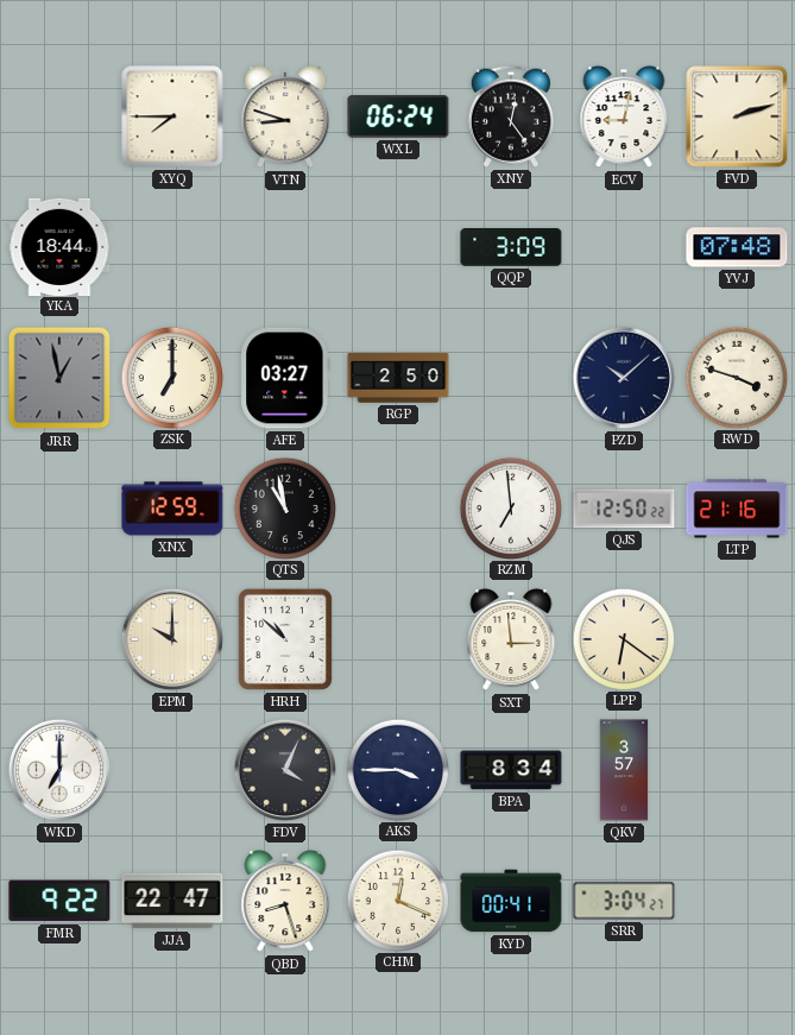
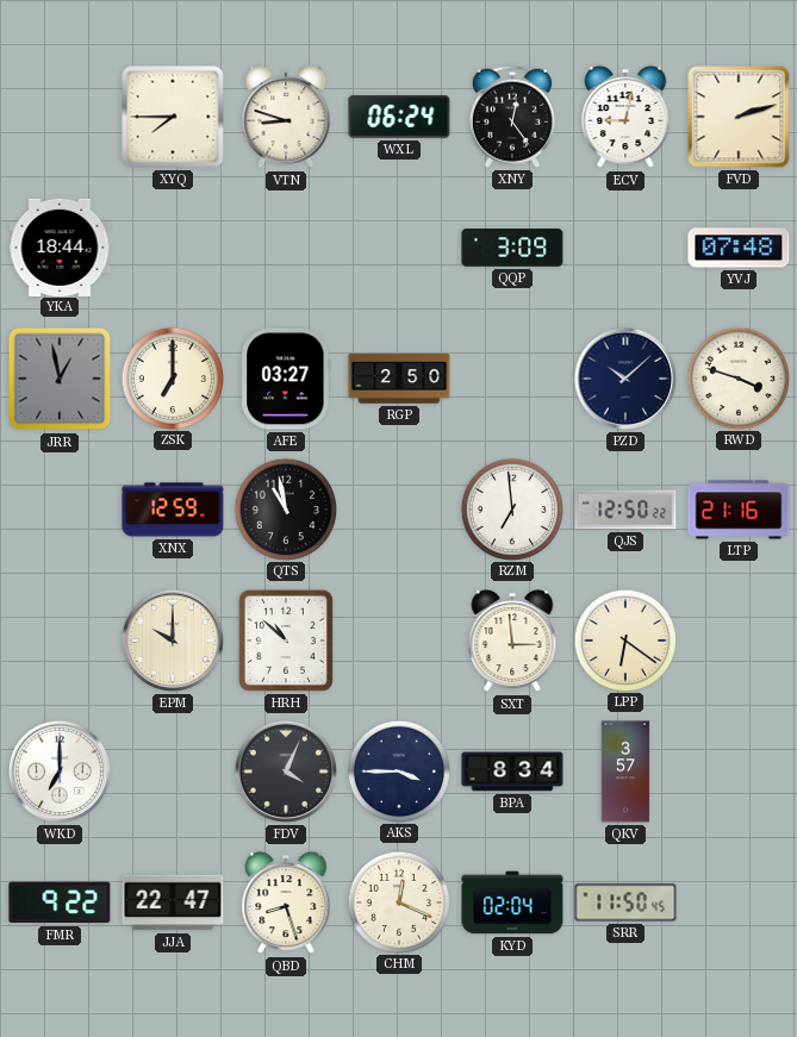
KYD: 00:41 -> 02:04
SRR: 3:04 -> 11:50
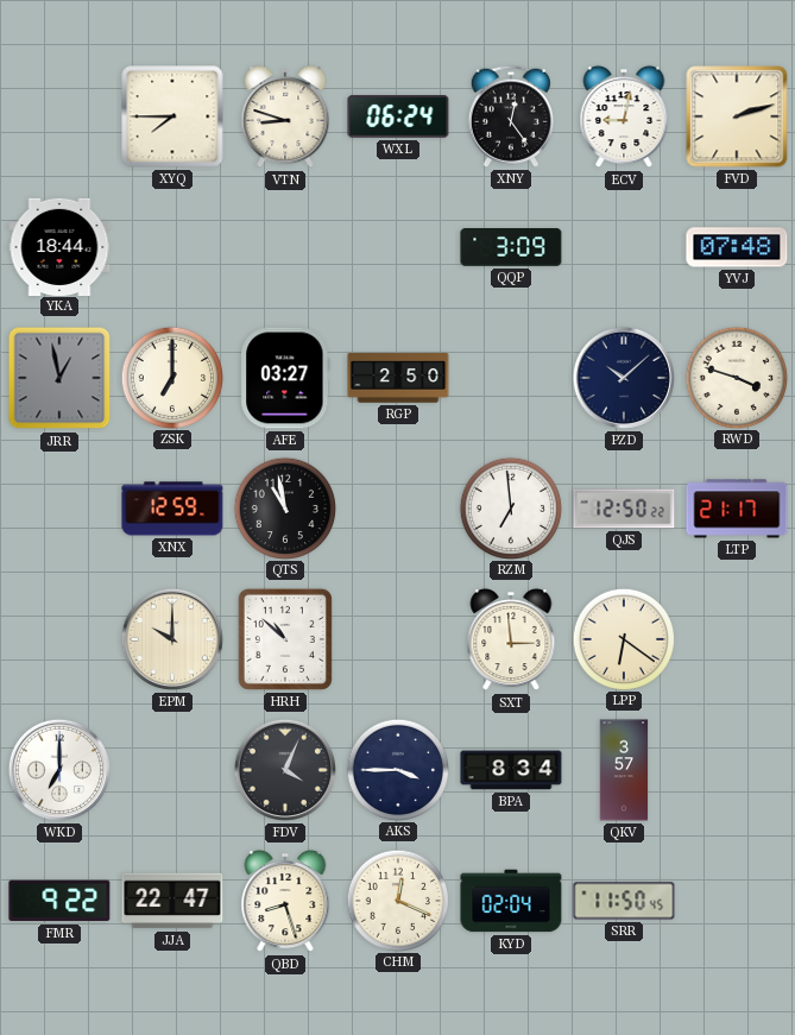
LTP: 21:16 -> 21:17
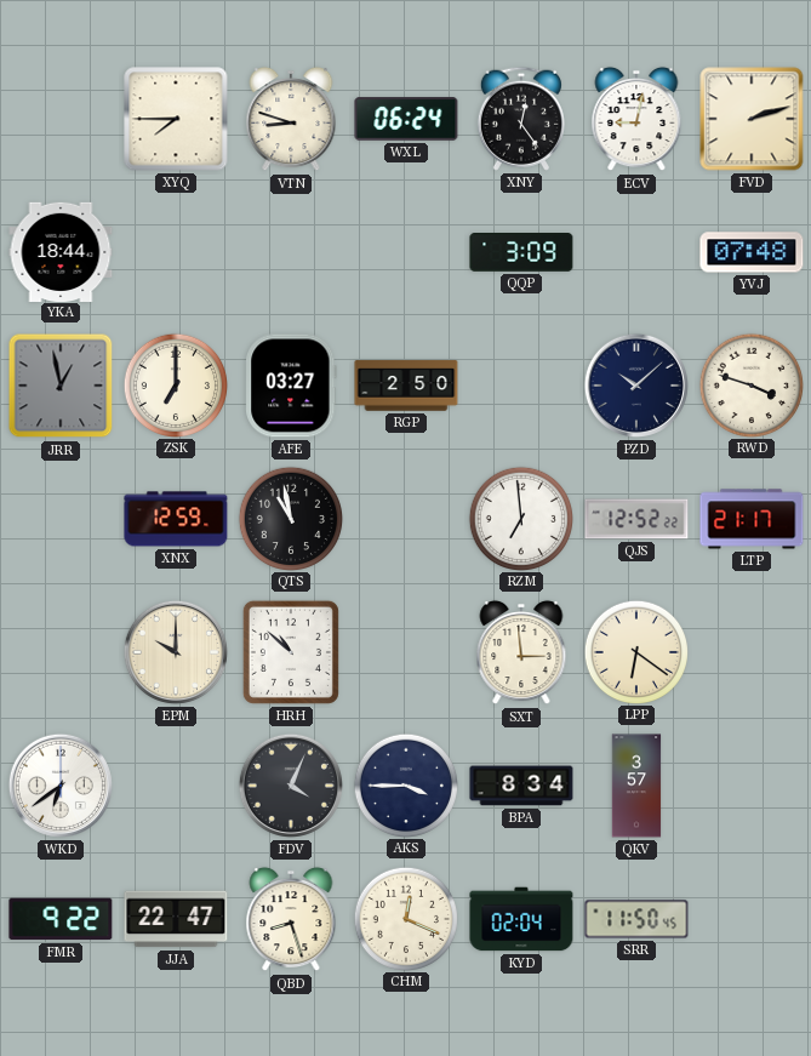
QJS: 12:50 -> 12:52
WKD: 7:00 -> 6:39
